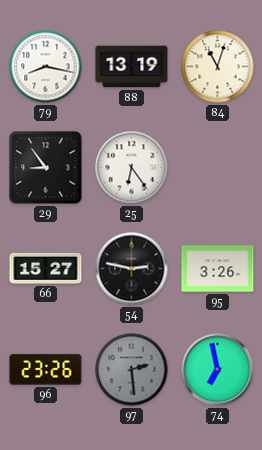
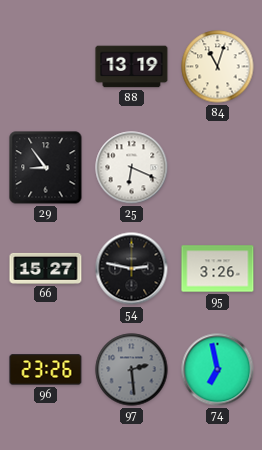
79: 8:17 -> none
25: 6:24 -> 6:19
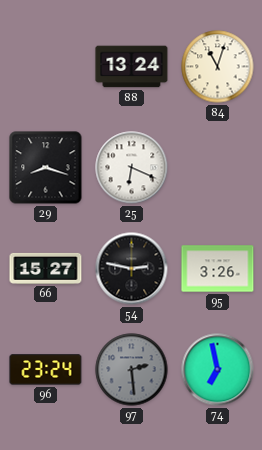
88: 13:19 -> 13:24
29: 8:54 -> 8:18
96: 23:26 -> 23:24
